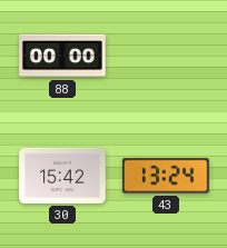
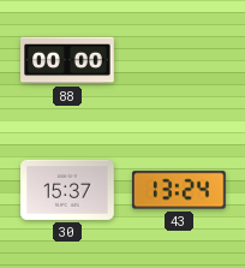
30: 15:42 -> 15:37
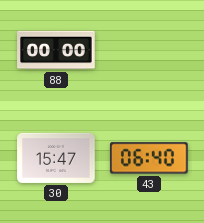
30: 15:37 -> 15:47
43: 13:24 -> 06:40
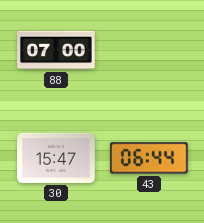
88: 00:00 -> 07:00
43: 06:40 -> 06:44
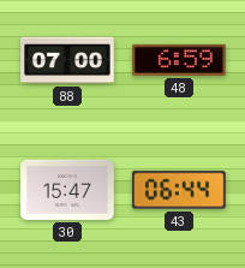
48: none -> 6:59
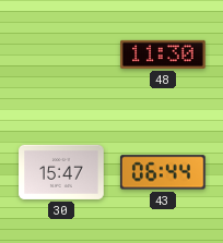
88: 07:00 -> none
48: 6:59 -> 11:30
